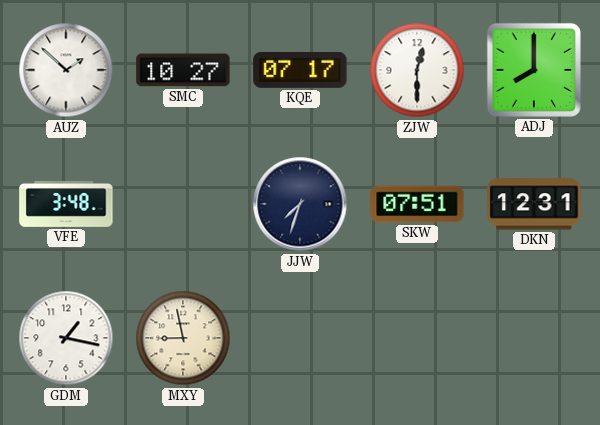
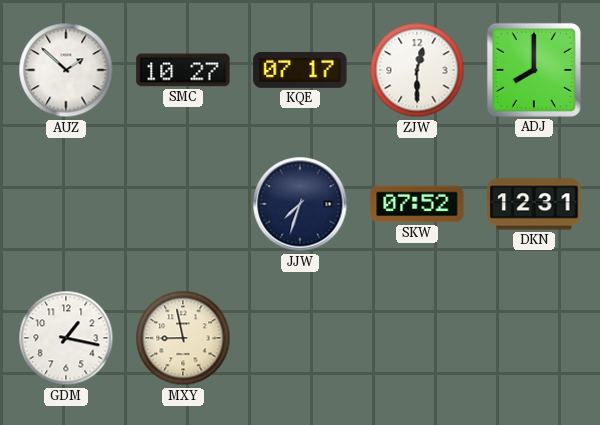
VFE: 3:48 -> none
SKW: 07:51 -> 07:52
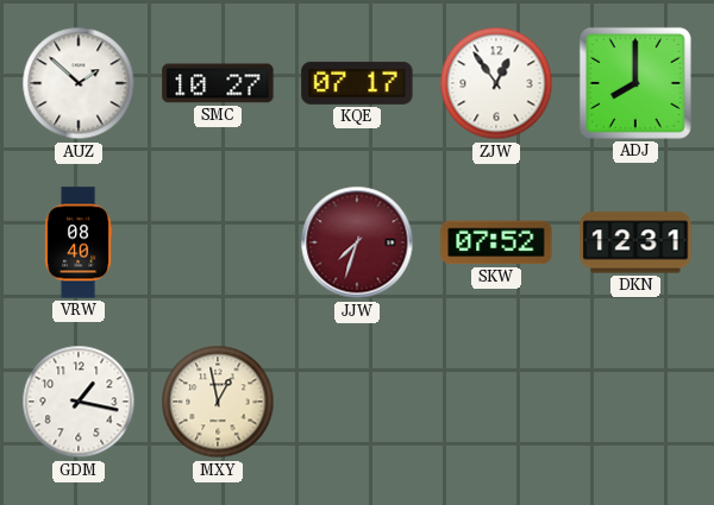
ZJW: 12:30 -> 12:54
VRW: none -> 08:40
JJW dial: navy -> burgundy
MXY: 8:58 -> 12:58
